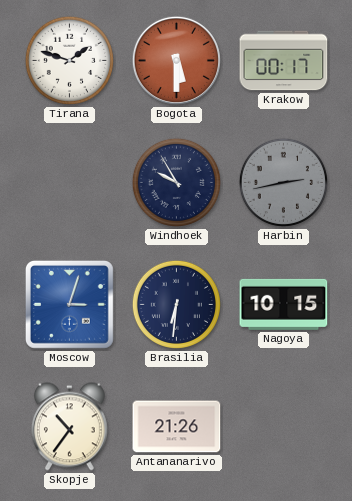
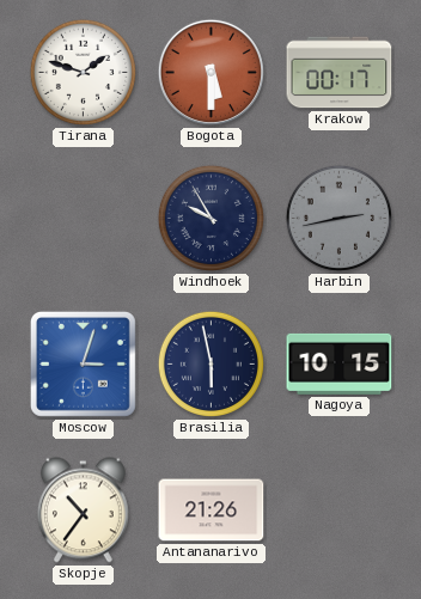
Brasilia: 6:31 -> 5:58
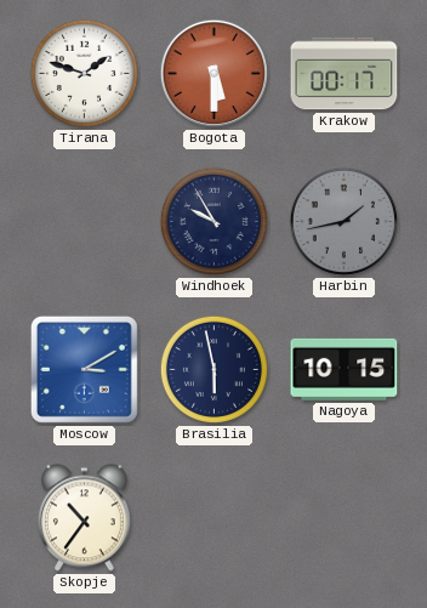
Harbin: 2:43 -> 1:43
Moscow: 3:03 -> 3:10
Antananarivo: 21:26 -> none
